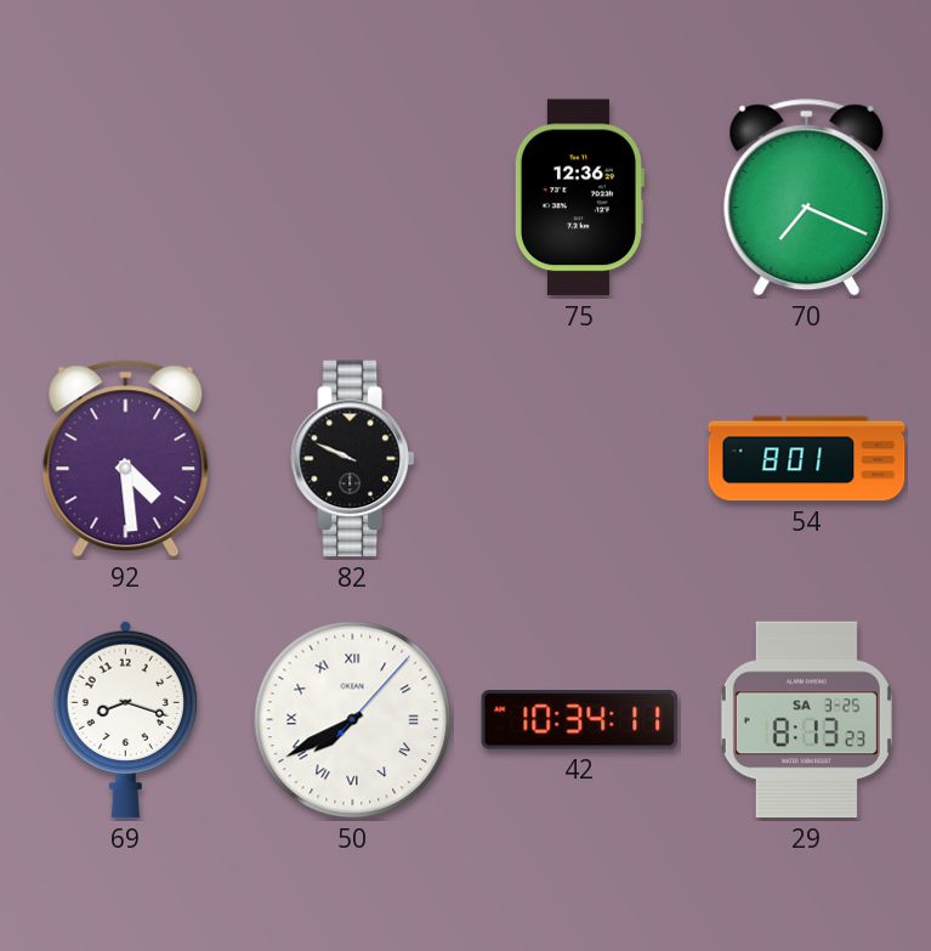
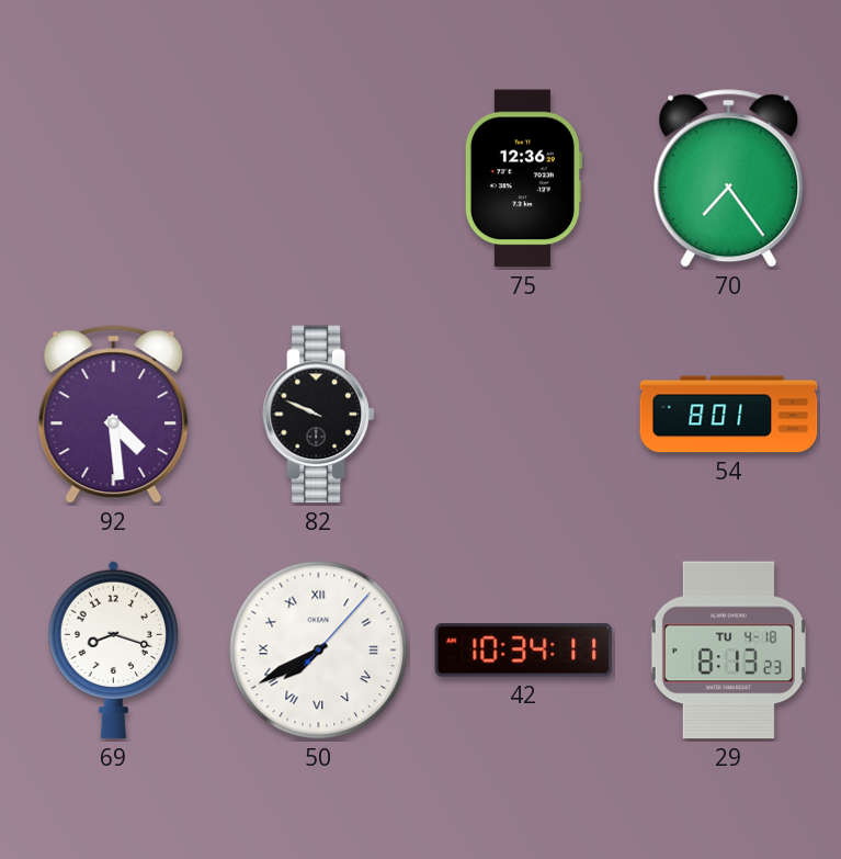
70: 7:19 -> 7:24
29 date: SA 3-25 -> TU 4-18
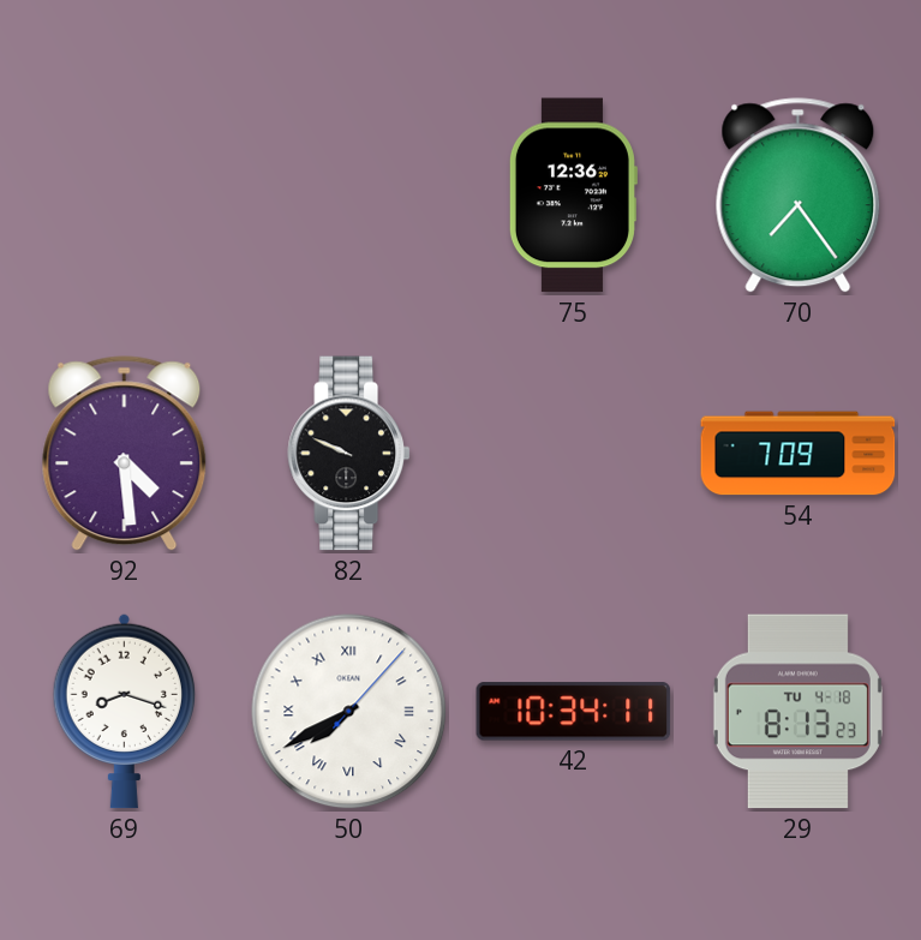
54: 8:01 -> 7:09
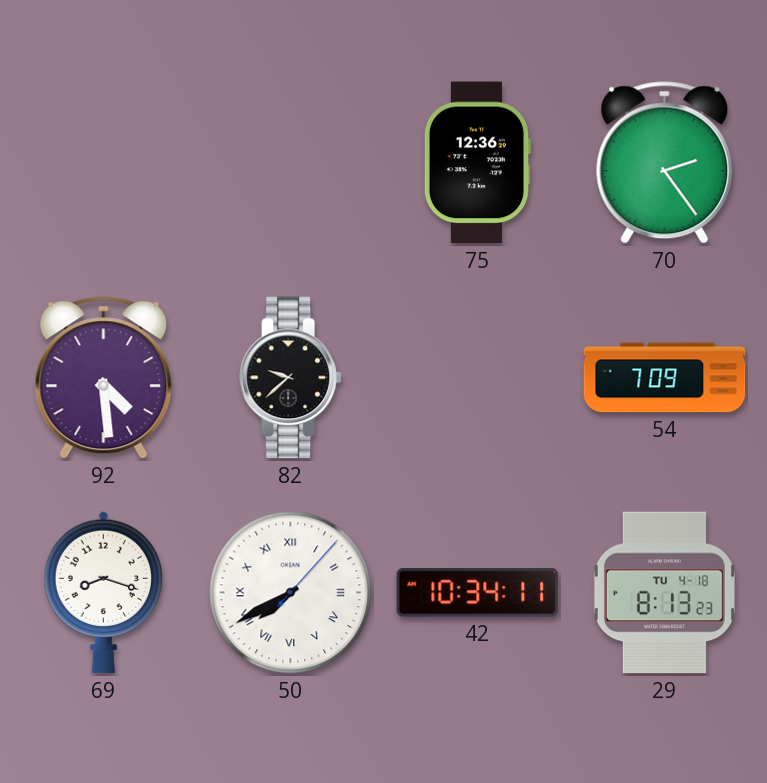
70: 7:24 -> 2:24
82: 9:49 -> 9:38
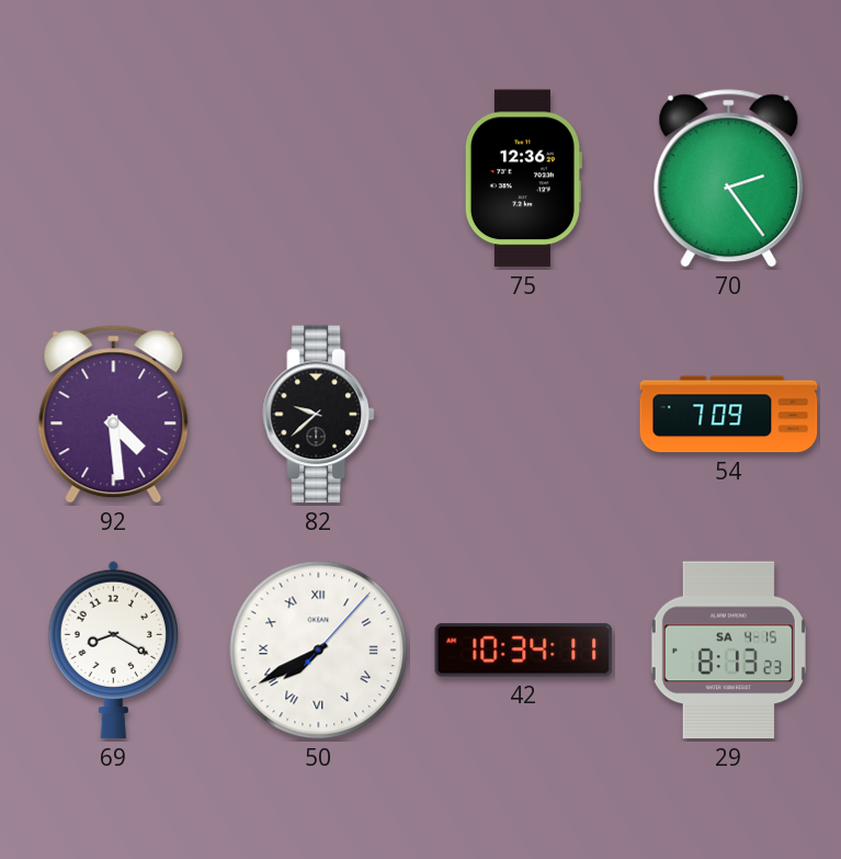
69: 8:18 -> 8:20
29 date: TU 4-18 -> SA 4-15
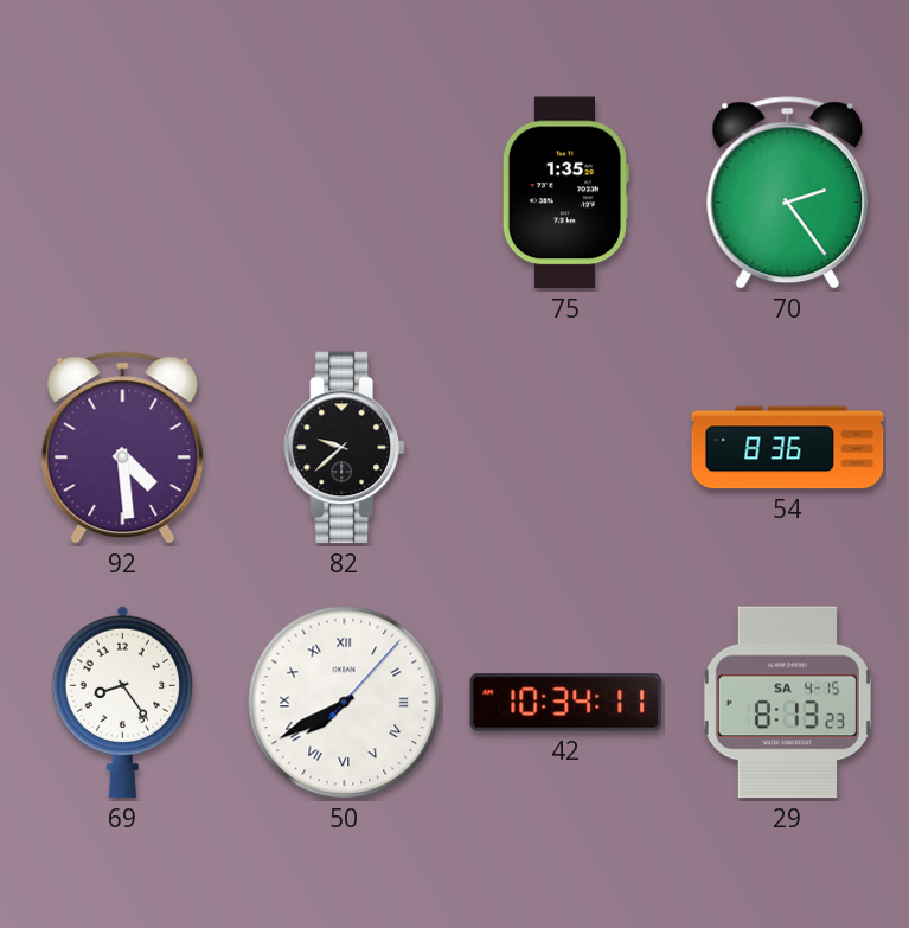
75: 12:36 -> 1:35
54: 7:09 -> 8:36
69: 8:20 -> 8:24
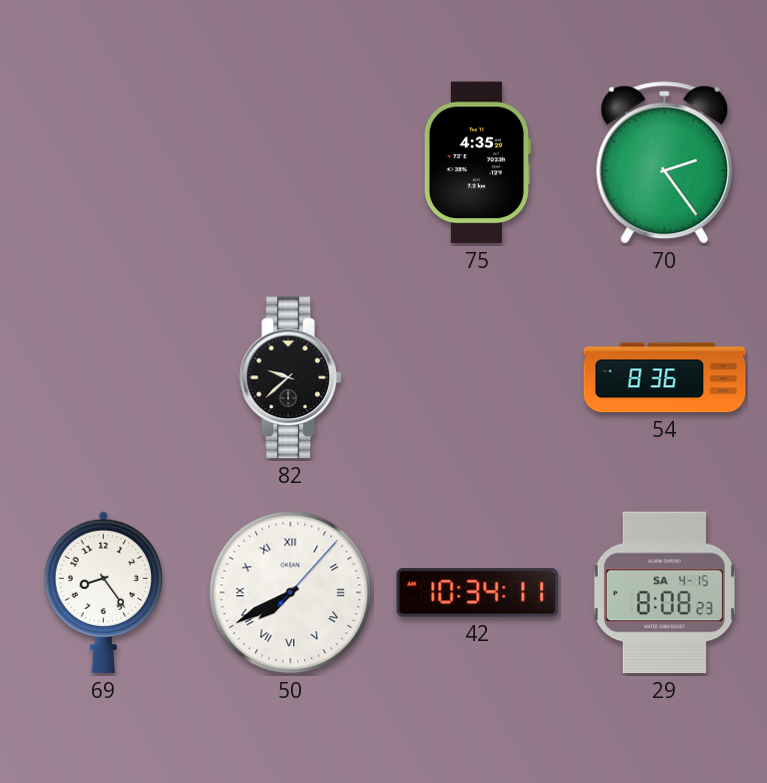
75: 1:35 -> 4:35
92: 4:29 -> none
29: 8:13 -> 8:08
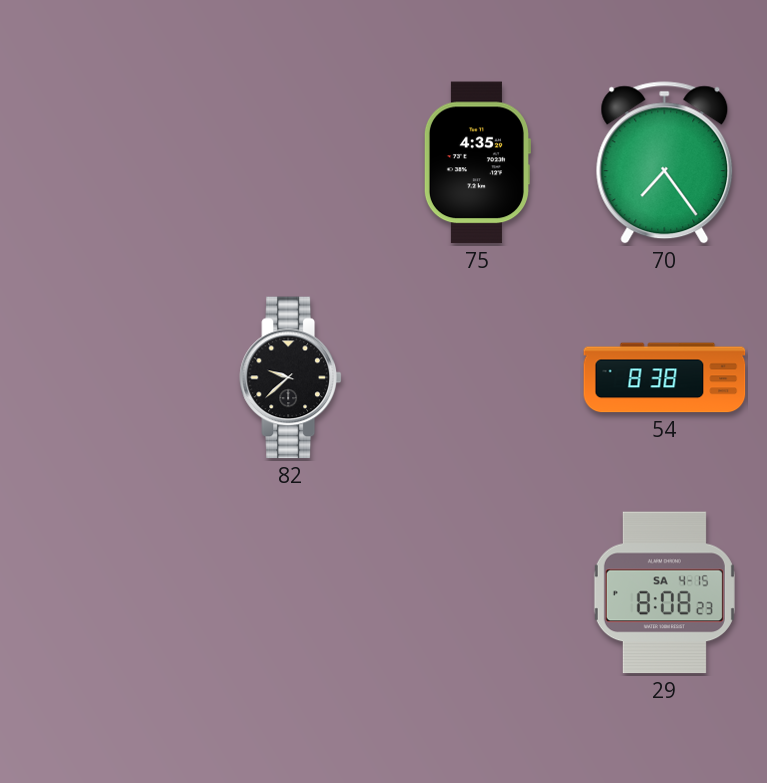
70: 2:24 -> 7:24
54: 8:36 -> 8:38
69: 8:24 -> none
50: 7:40 -> none
42: 10:34 -> none
